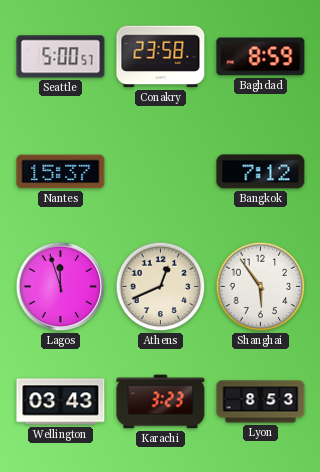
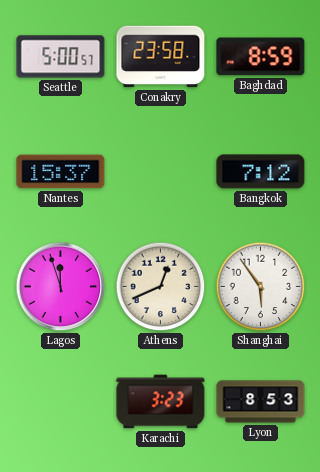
Wellington: 03:43 -> none
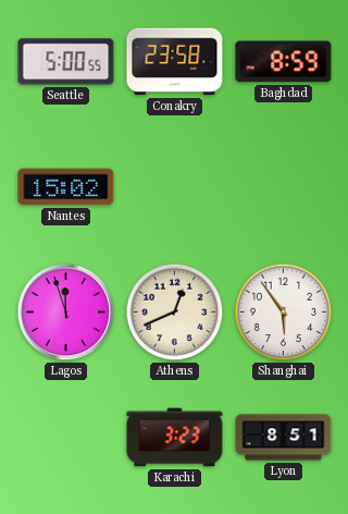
Seattle: 5:00:57 -> 5:00:55
Nantes: 15:37 -> 15:02
Bangkok: 7:12 -> none
Lyon: 8:53 -> 8:51
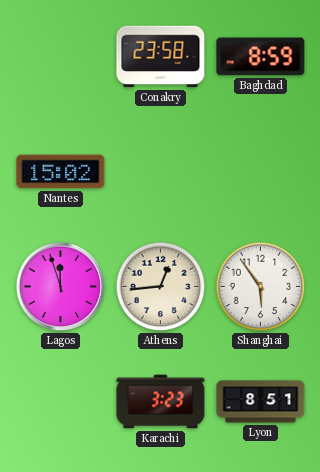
Seattle: 5:00 -> none
Athens: 12:41 -> 12:44
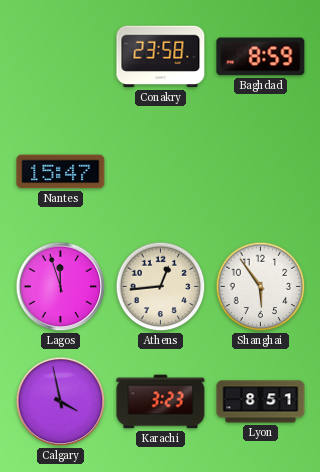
Nantes: 15:02 -> 15:47
Calgary: none -> 3:58
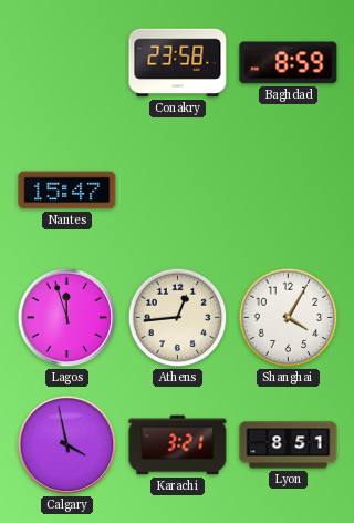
Shanghai: 5:54 -> 4:05
Karachi: 3:23 -> 3:21
